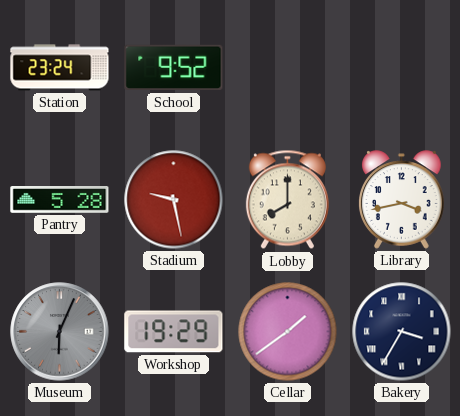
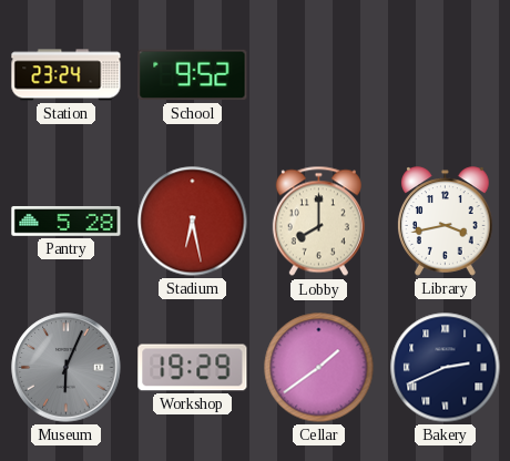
Stadium: 9:28 -> 6:28
Bakery: 3:35 -> 2:41
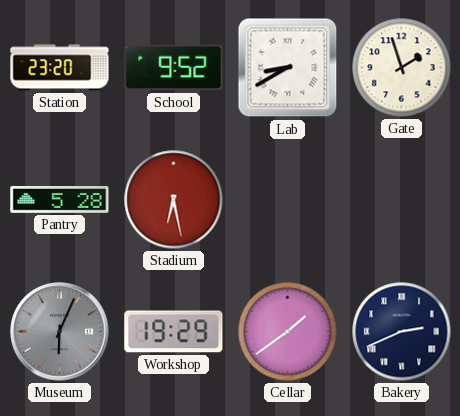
Station: 23:24 -> 23:20
Lab: none -> 8:40
Gate: none -> 1:57
Lobby: 8:00 -> none
Library: 3:43 -> none
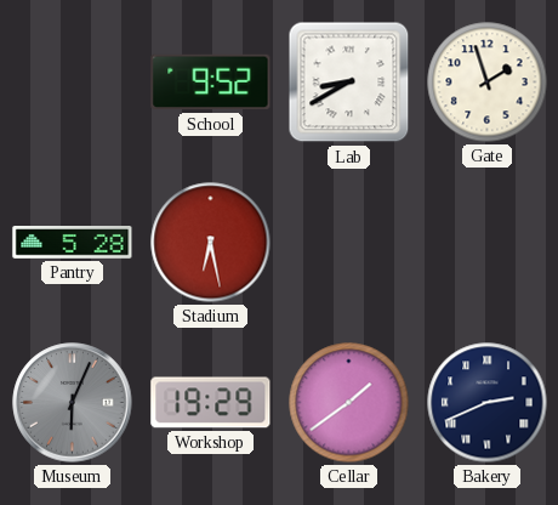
Station: 23:20 -> none
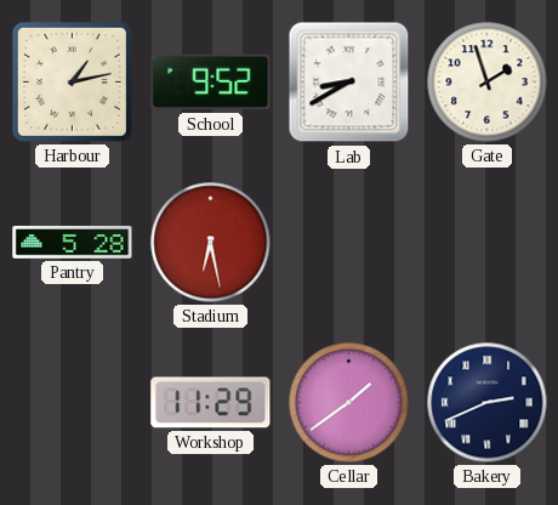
Harbour: none -> 1:13
Museum: 6:04 -> none
Workshop: 19:29 -> 11:29
